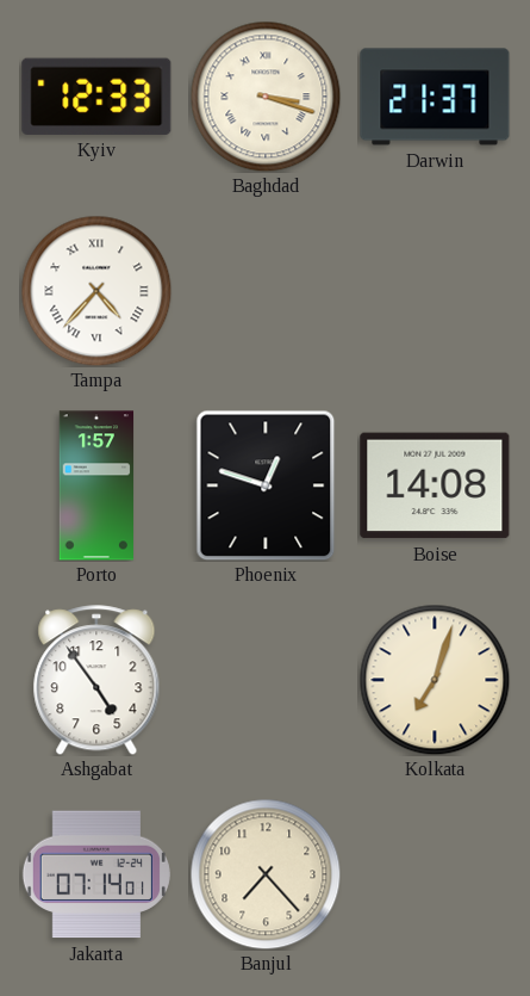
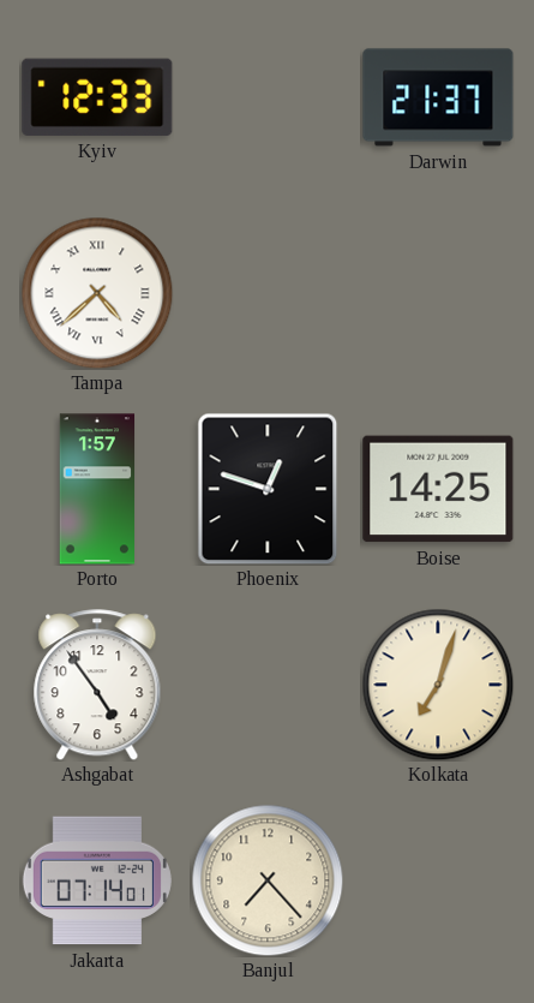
Baghdad: 3:18 -> none
Tampa: 4:37 -> 4:38
Boise: 14:08 -> 14:25
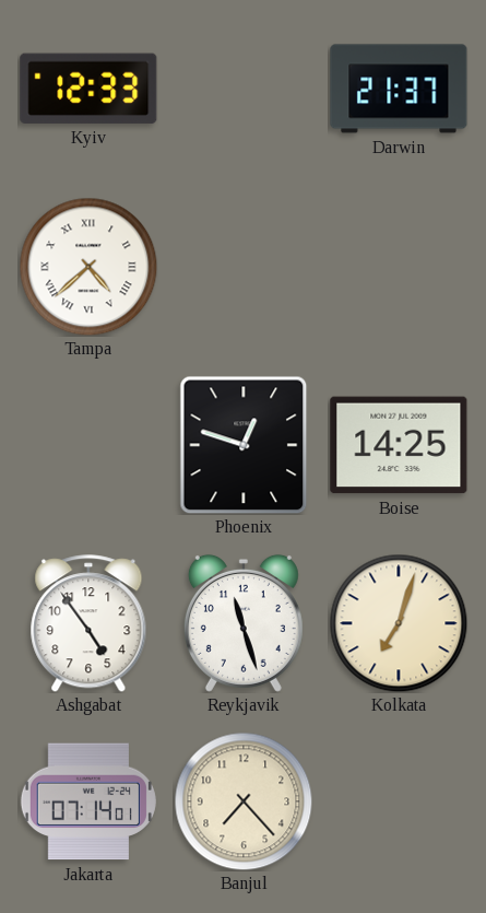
Porto: 1:57 -> none
Reykjavik: none -> 11:27
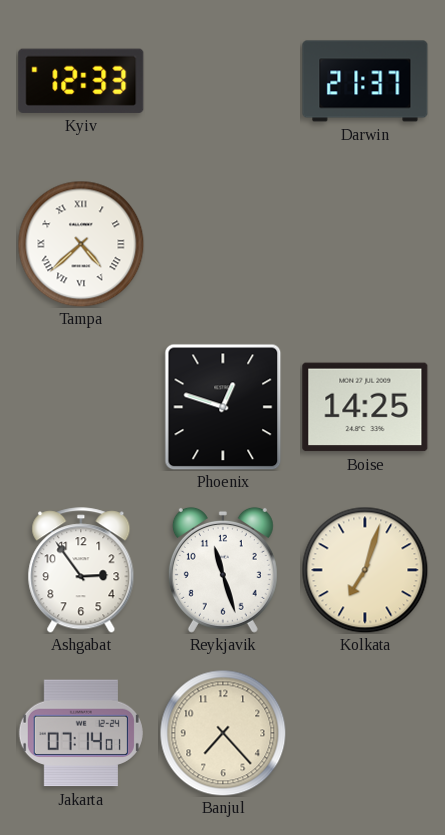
Ashgabat: 4:54 -> 2:54
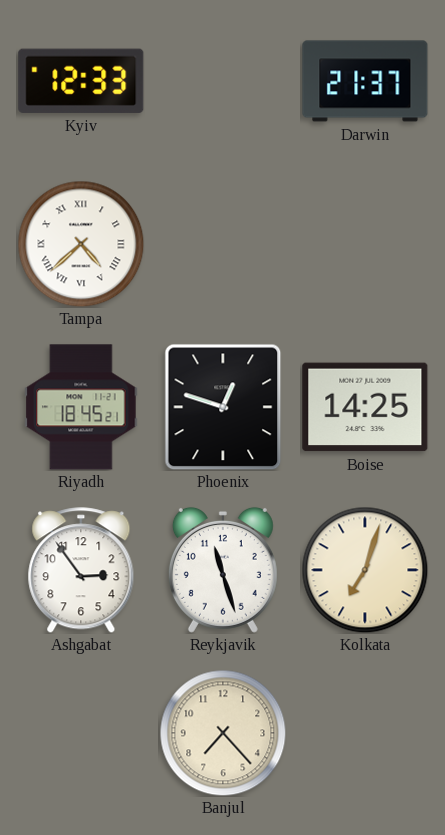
Riyadh: none -> 18:45
Jakarta: 07:14 -> none
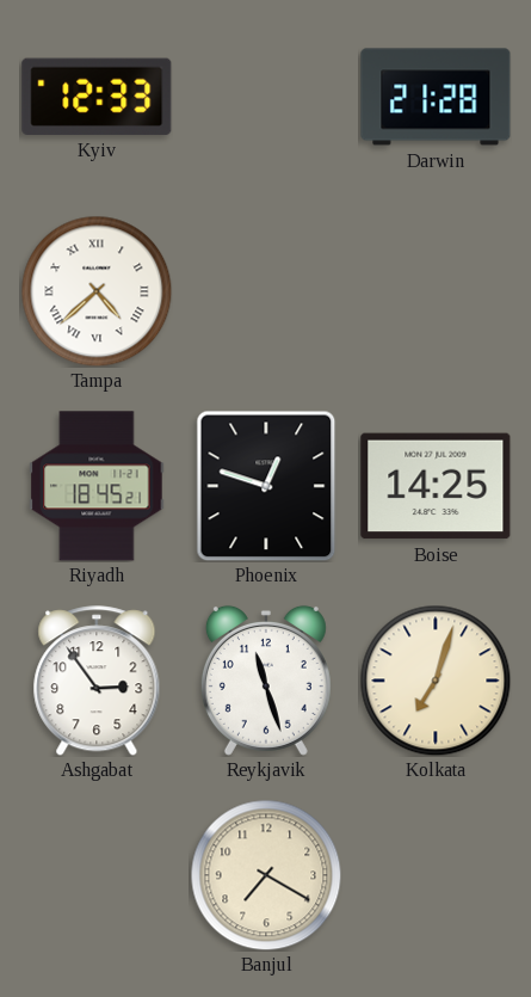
Darwin: 21:37 -> 21:28
Banjul: 7:23 -> 7:20
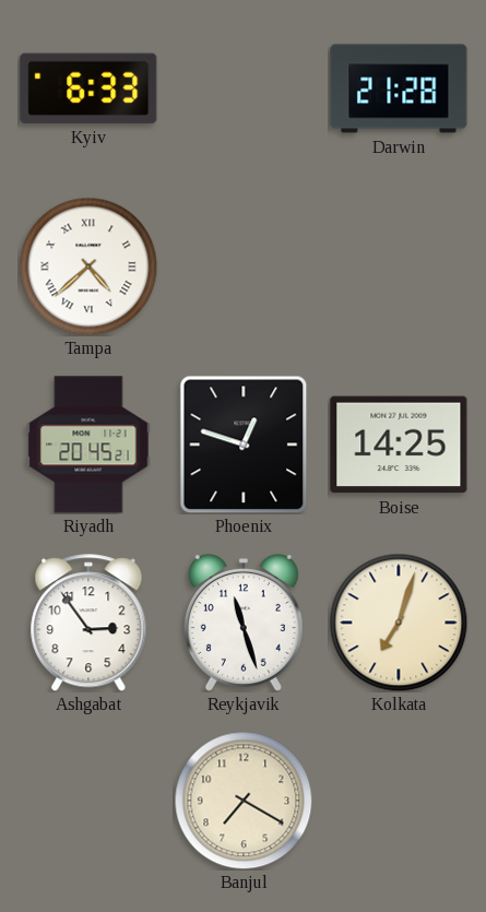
Kyiv: 12:33 -> 6:33
Riyadh: 18:45 -> 20:45
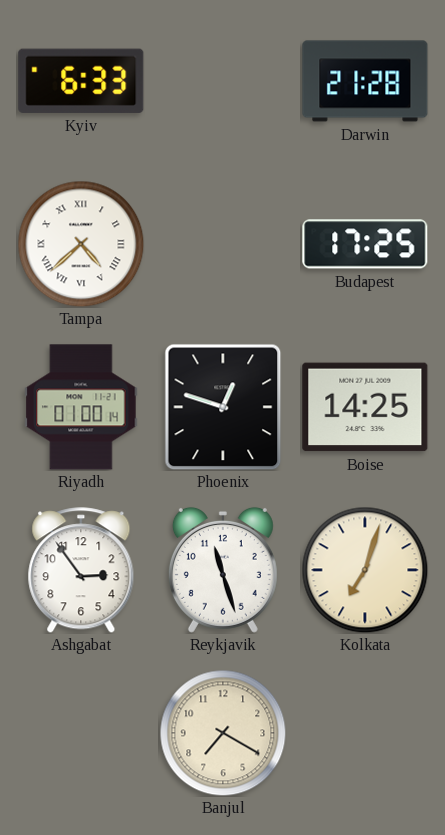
Budapest: none -> 17:25
Riyadh: 20:45 -> 01:00
